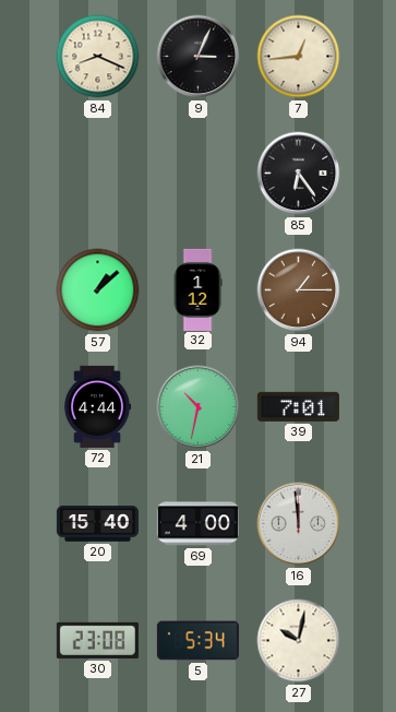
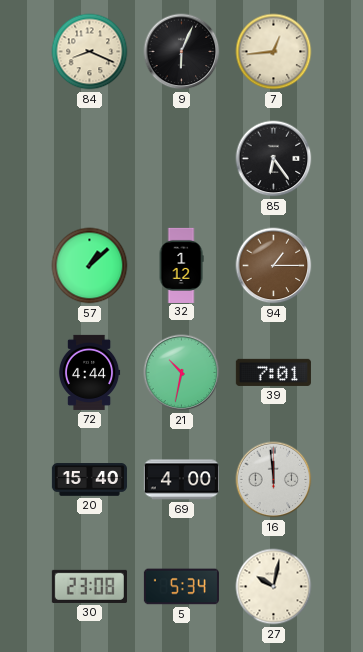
9: 3:04 -> 6:04
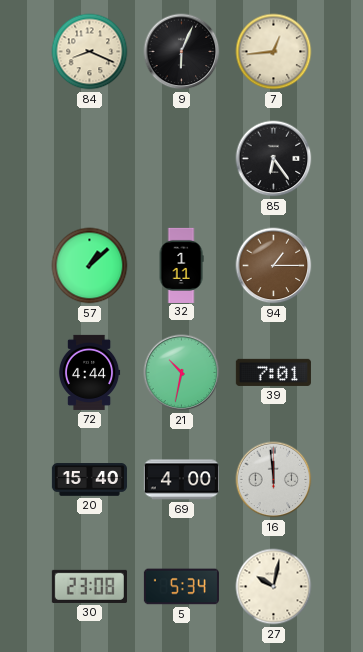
32: 1:12 -> 1:11
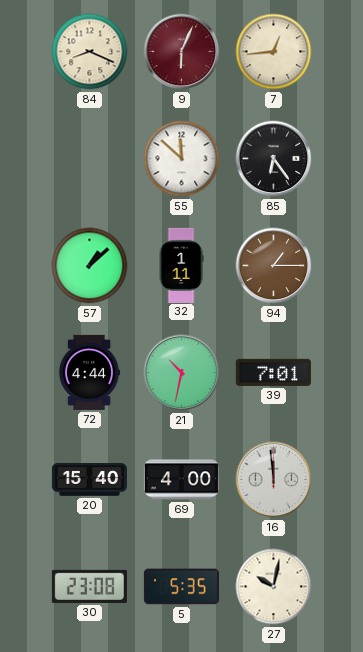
9 dial: black -> burgundy
55: none -> 11:52
5: 5:34 -> 5:35
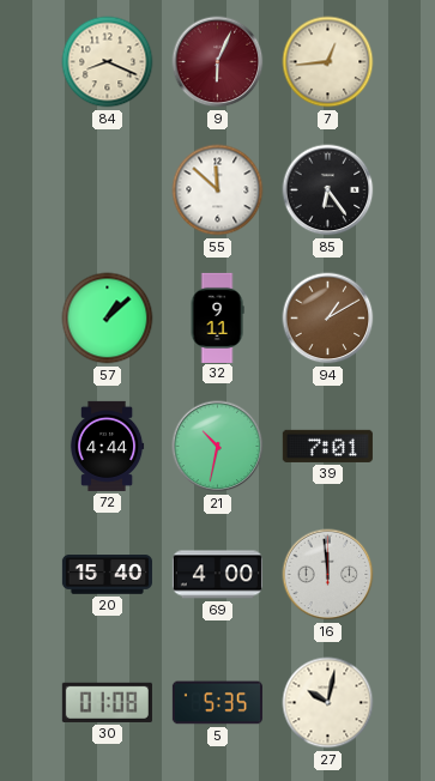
32: 1:11 -> 9:11
94: 1:15 -> 1:10
30: 23:08 -> 01:08
